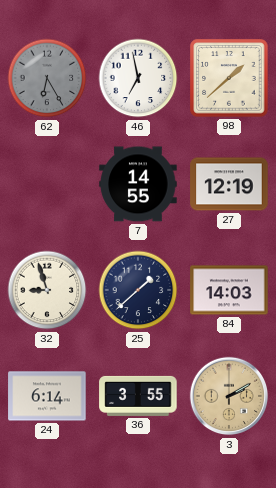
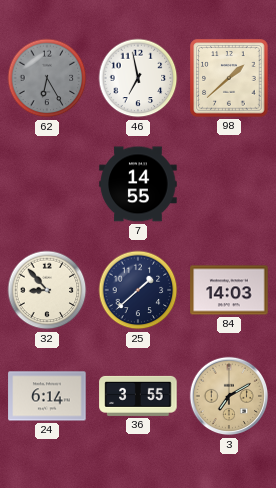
27: 12:19 -> none
32: 8:57 -> 8:53
3: 2:10 -> 7:10
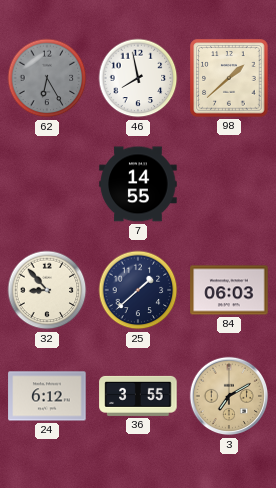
46: 6:58 -> 7:58
84: 14:03 -> 06:03
24: 6:14 -> 6:12
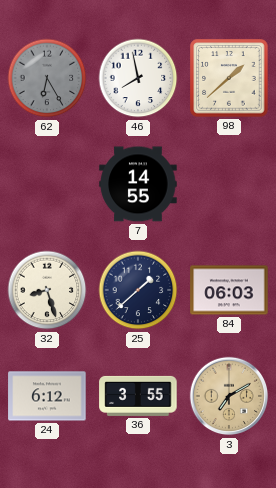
32: 8:53 -> 8:27
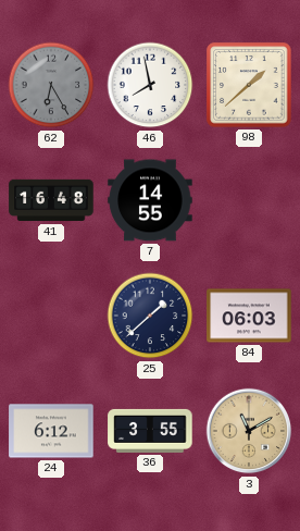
41: none -> 16:48
32: 8:27 -> none
3: 7:10 -> 11:10
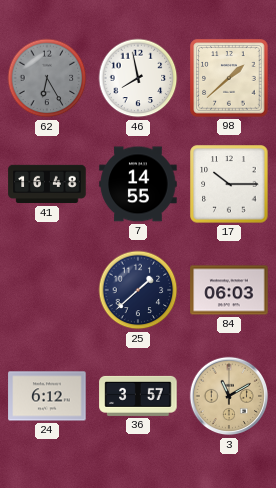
17: none -> 10:15
36: 3:55 -> 3:57
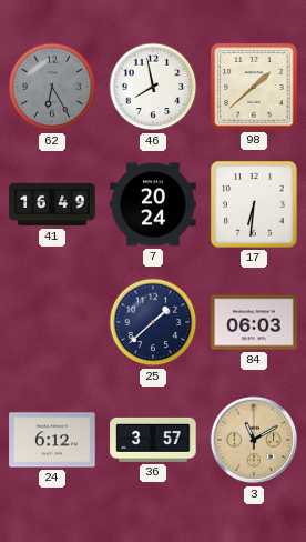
41: 16:48 -> 16:49
7: 14:55 -> 20:24
17: 10:15 -> 6:31
